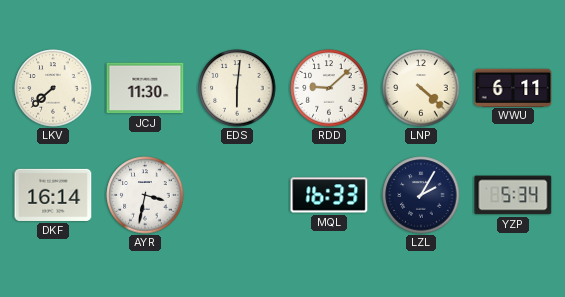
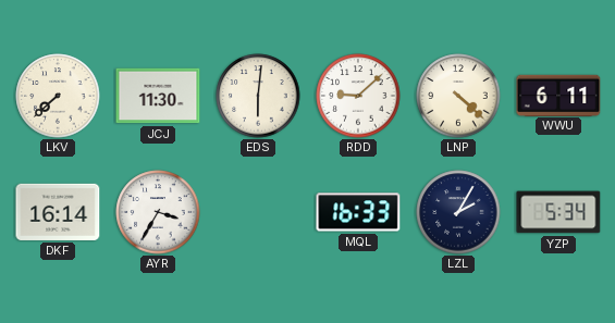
AYR: 3:32 -> 3:35
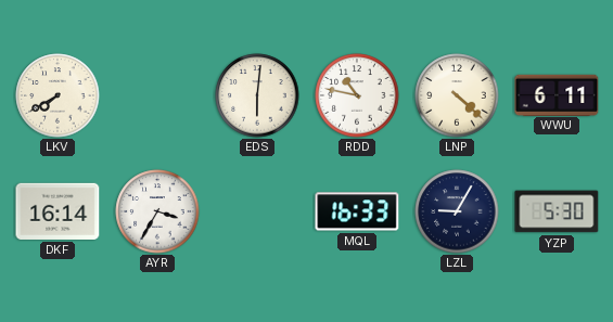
LKV: 7:38 -> 7:40
JCJ: 11:30 -> none
RDD: 9:08 -> 10:47
LZL: 2:05 -> 9:05
YZP: 5:34 -> 5:30
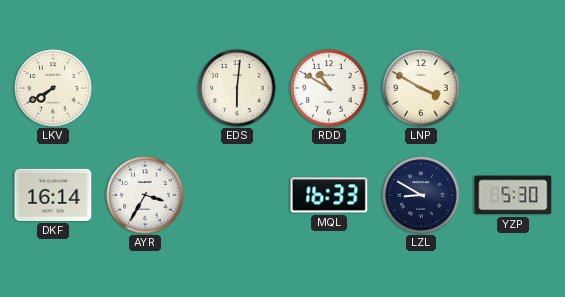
RDD: 10:47 -> 10:50
LNP: 4:22 -> 3:50
WWU: 6:11 -> none
LZL: 9:05 -> 8:50
